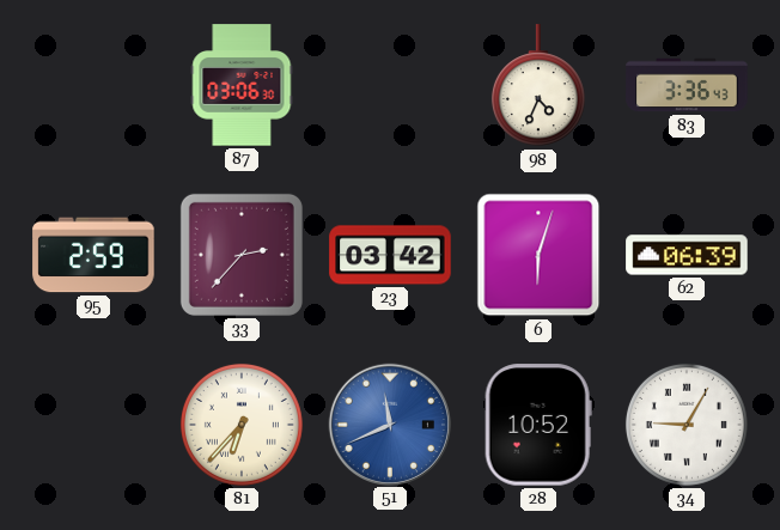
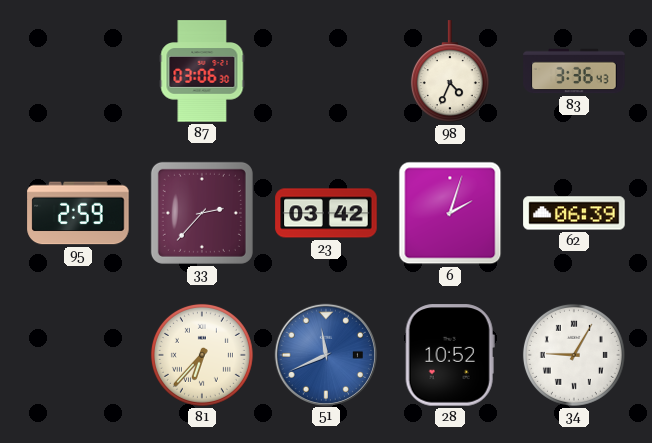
6: 6:03 -> 2:03
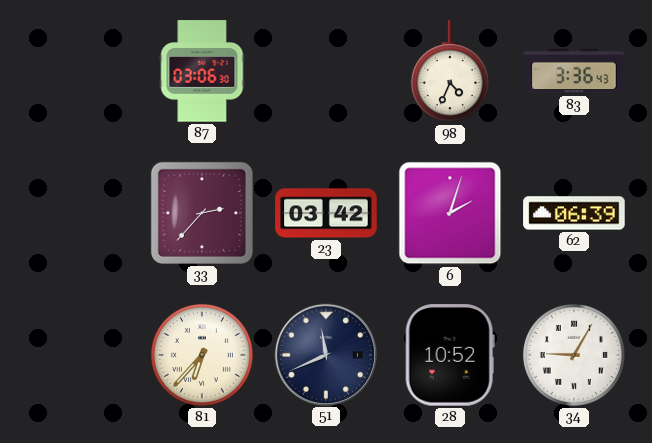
95: 2:59 -> none
51 dial: blue -> navy
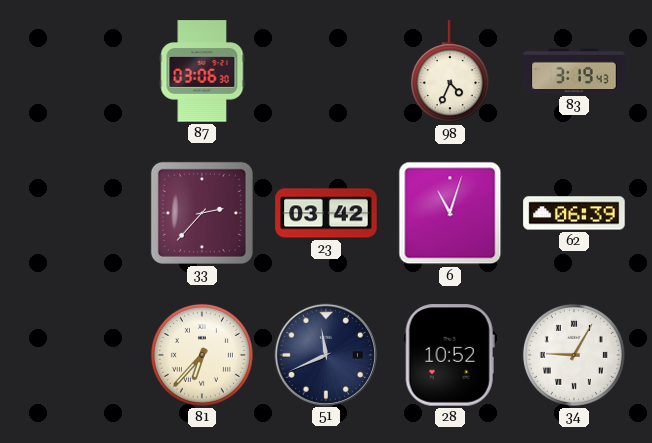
83: 3:36 -> 3:19
6: 2:03 -> 11:03
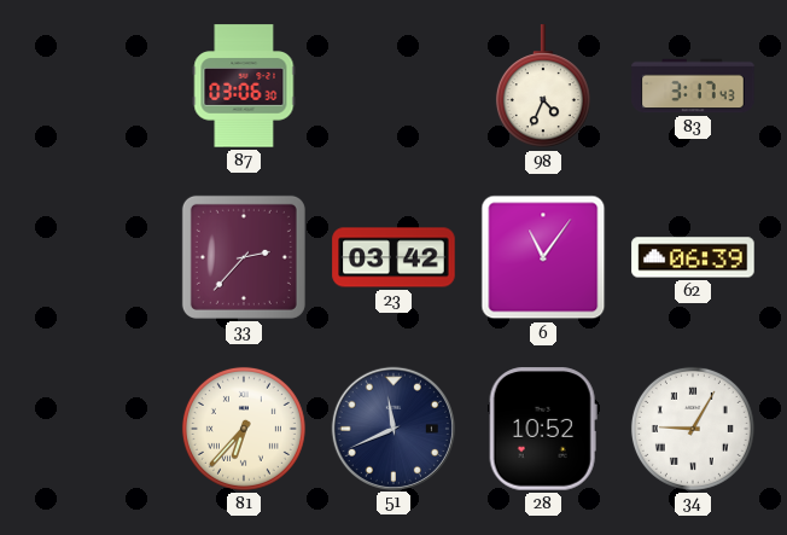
83: 3:19 -> 3:17
6: 11:03 -> 11:06
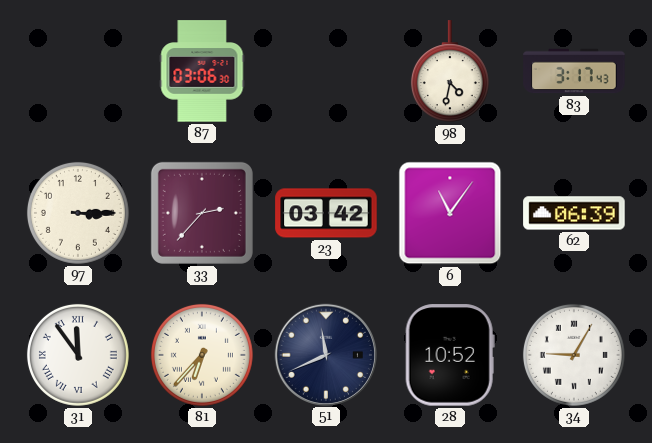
98: 4:34 -> 4:32
97: none -> 3:15
31: none -> 11:54
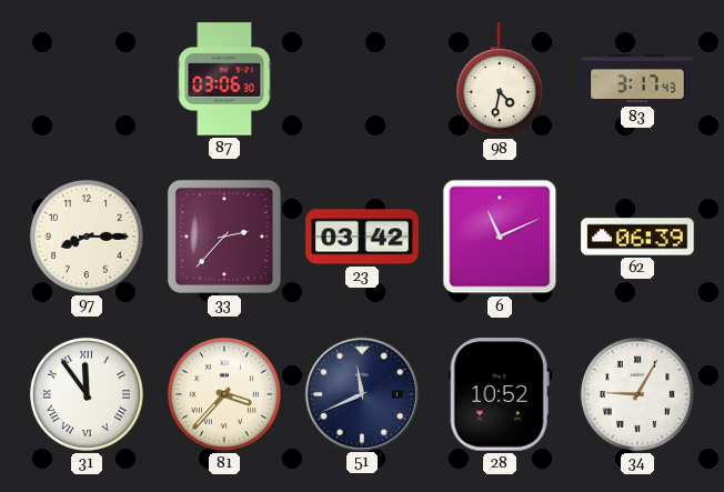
97: 3:15 -> 8:15
6: 11:06 -> 11:11
81: 6:37 -> 3:37
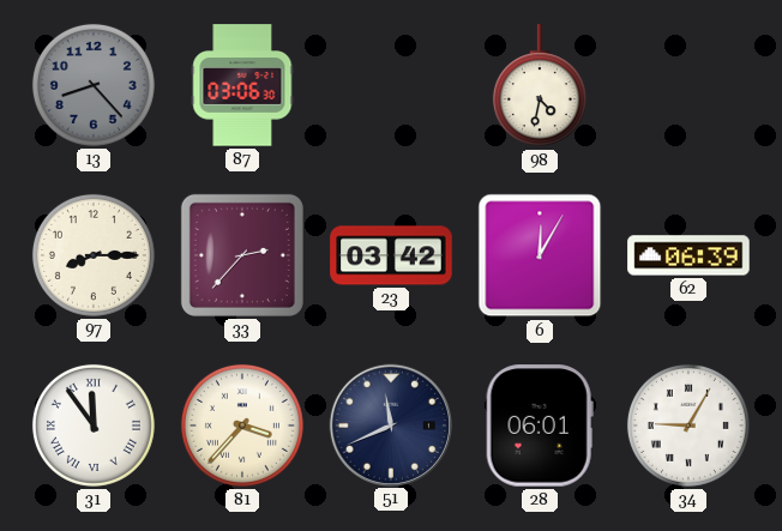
13: none -> 8:23
83: 3:17 -> none
6: 11:11 -> 12:05
28: 10:52 -> 06:01
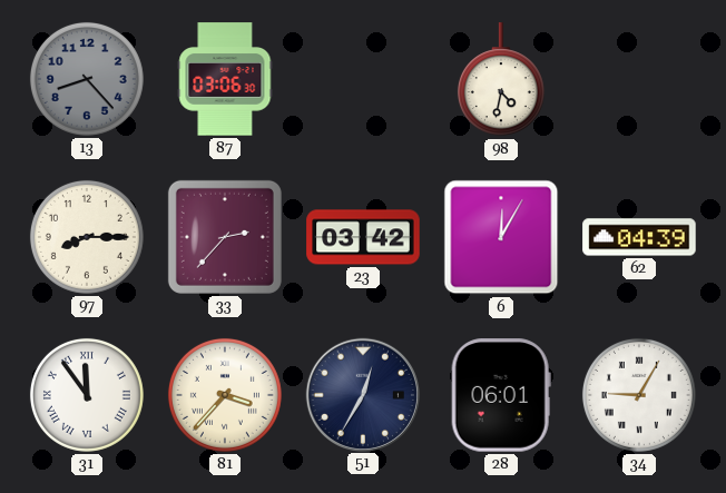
62: 06:39 -> 04:39
51: 11:41 -> 12:35
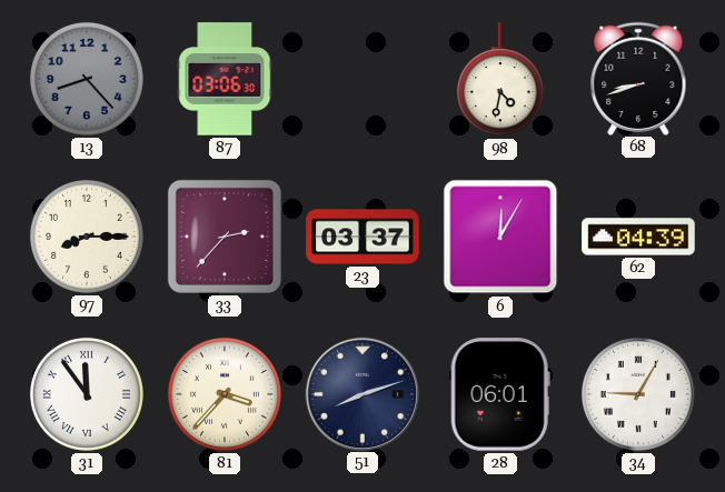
68: none -> 8:42
23: 03:42 -> 03:37
51: 12:35 -> 8:12
